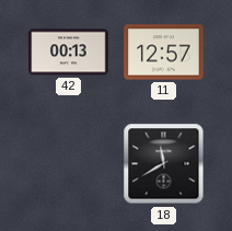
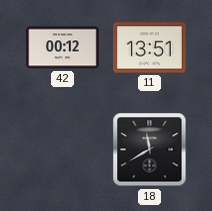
42: 00:13 -> 00:12
11: 12:57 -> 13:51
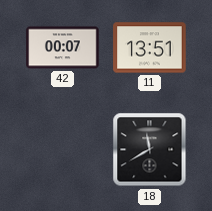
42: 00:12 -> 00:07
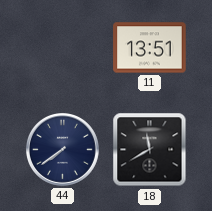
42: 00:07 -> none
44: none -> 7:39
